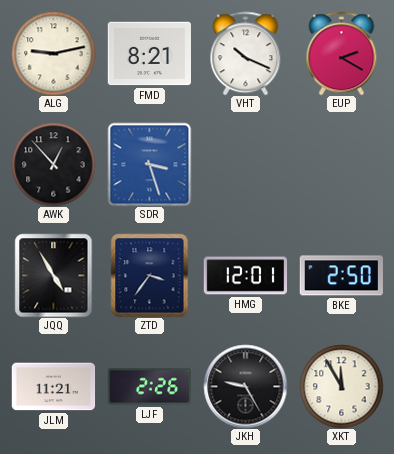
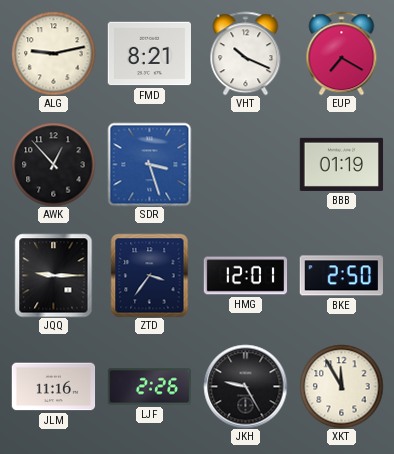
EUP: 2:20 -> 7:20
BBB: none -> 01:19
JQQ: 4:55 -> 9:15
JLM: 11:21 -> 11:16
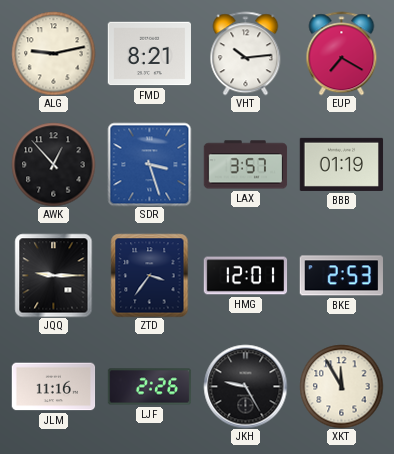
VHT: 10:19 -> 10:14
LAX: none -> 3:57
BKE: 2:50 -> 2:53
